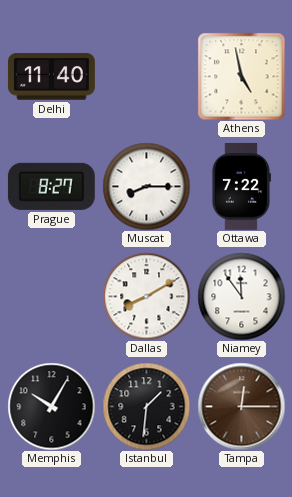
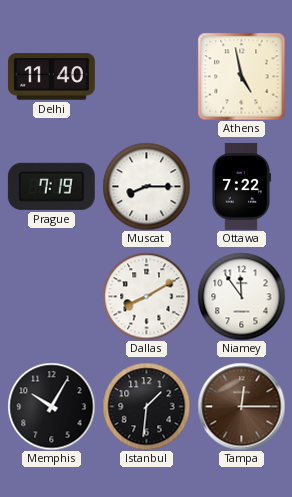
Prague: 8:27 -> 7:19
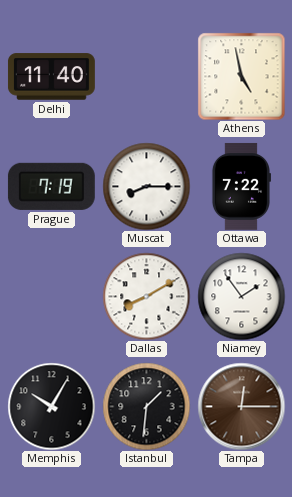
Niamey: 11:54 -> 1:54
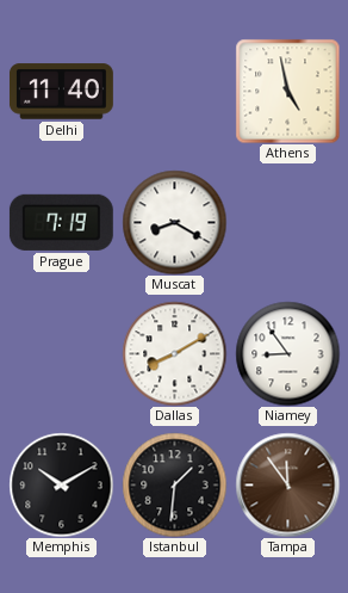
Muscat: 8:15 -> 8:20
Ottawa: 7:22 -> none
Niamey: 1:54 -> 8:54
Memphis: 10:05 -> 10:10
Tampa: 12:15 -> 11:54
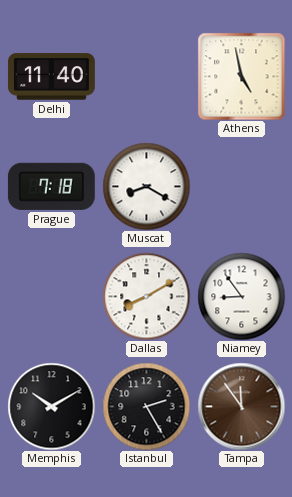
Prague: 7:19 -> 7:18
Istanbul: 1:31 -> 2:25
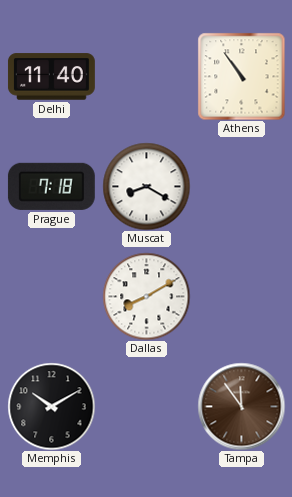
Athens: 4:58 -> 10:54
Niamey: 8:54 -> none
Istanbul: 2:25 -> none
